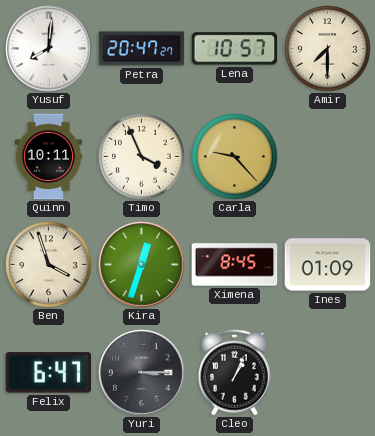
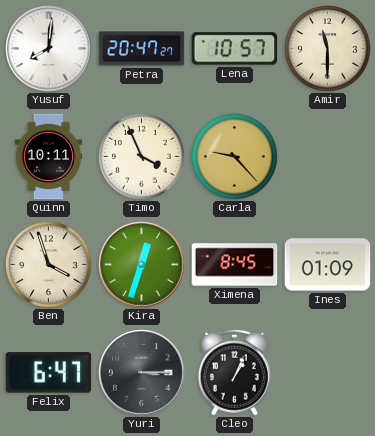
Amir: 7:30 -> 11:30
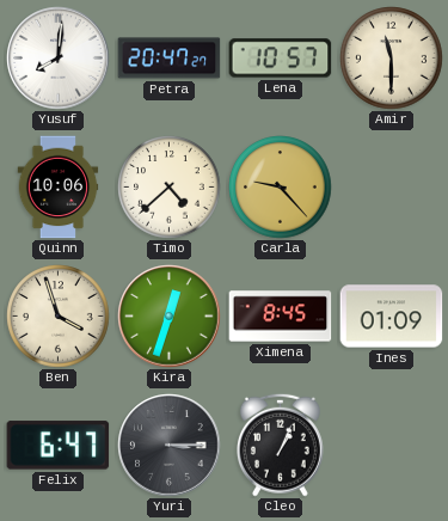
Quinn: 10:11 -> 10:06
Timo: 3:56 -> 4:38
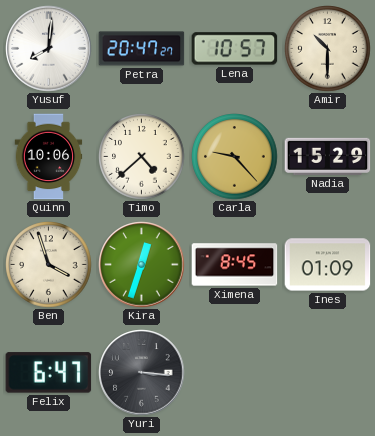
Amir: 11:30 -> 10:30
Nadia: none -> 15:29
Yuri: 3:15 -> 3:16
Cleo: 1:04 -> none
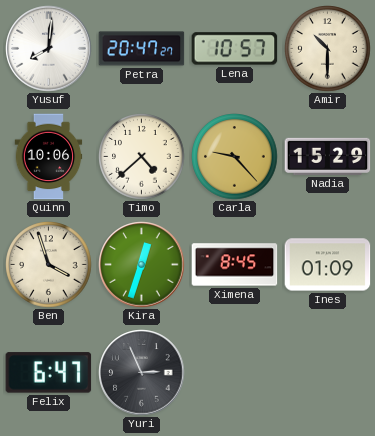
Yuri: 3:16 -> 2:56
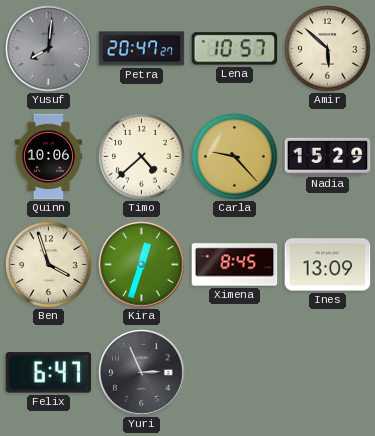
Yusuf dial: white -> grey
Amir: 10:30 -> 5:52
Ines: 01:09 -> 13:09
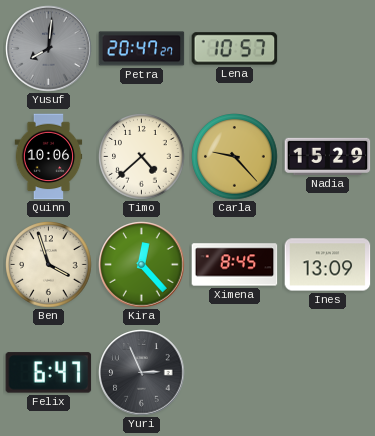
Amir: 5:52 -> none
Kira: 12:33 -> 12:23
